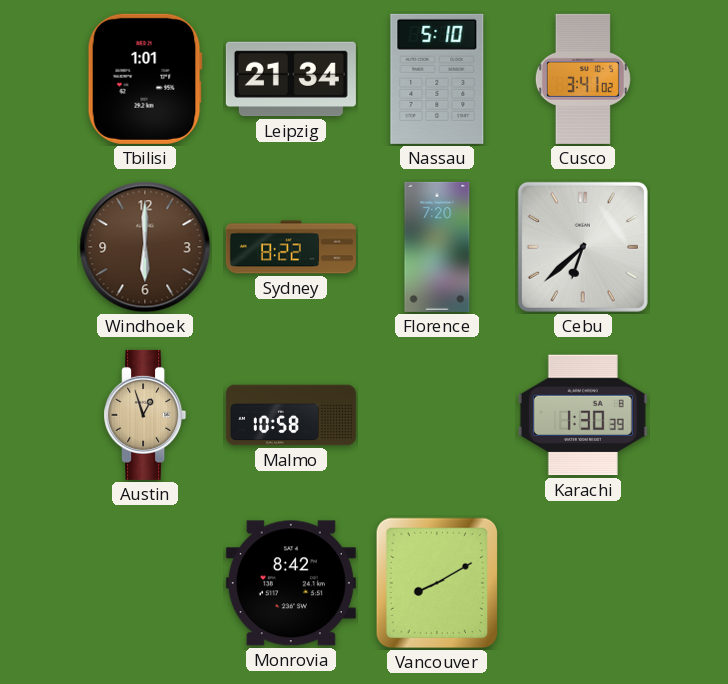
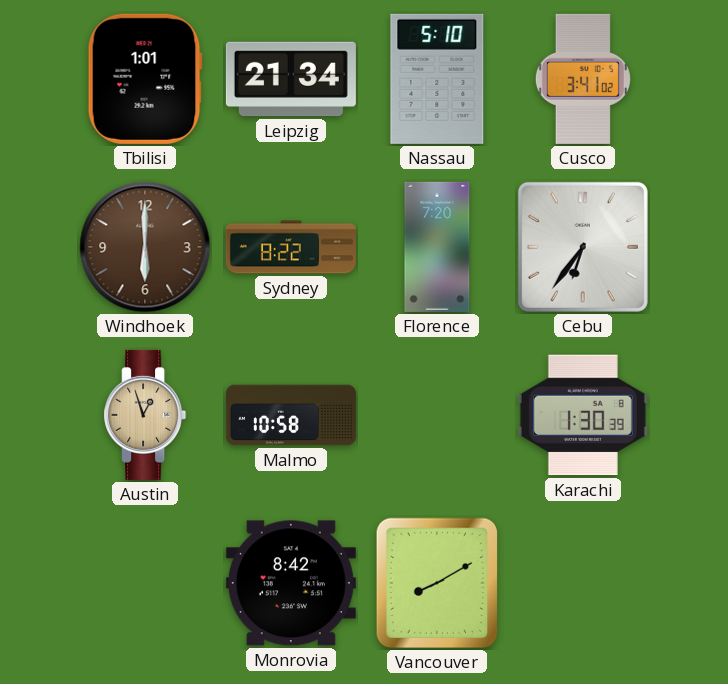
Cebu: 6:38 -> 6:36
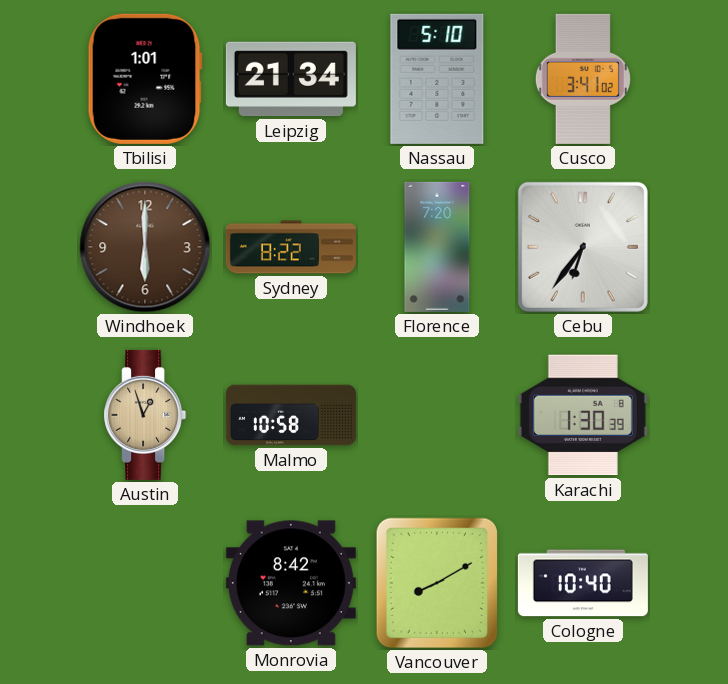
Cologne: none -> 10:40
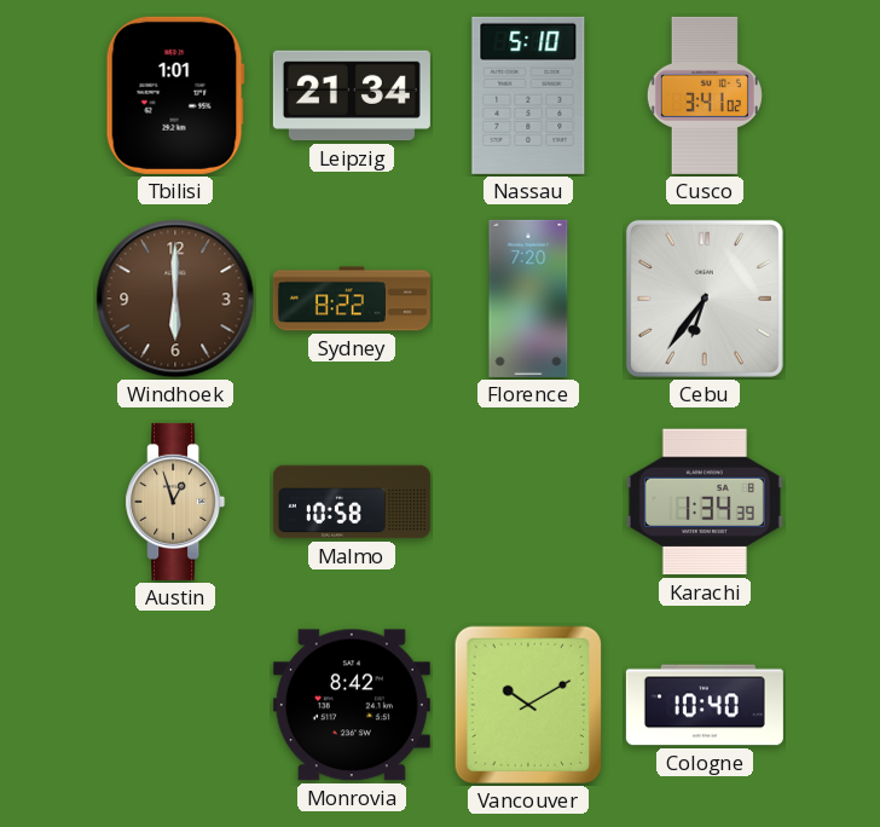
Karachi: 1:30 -> 1:34
Vancouver: 8:10 -> 10:10
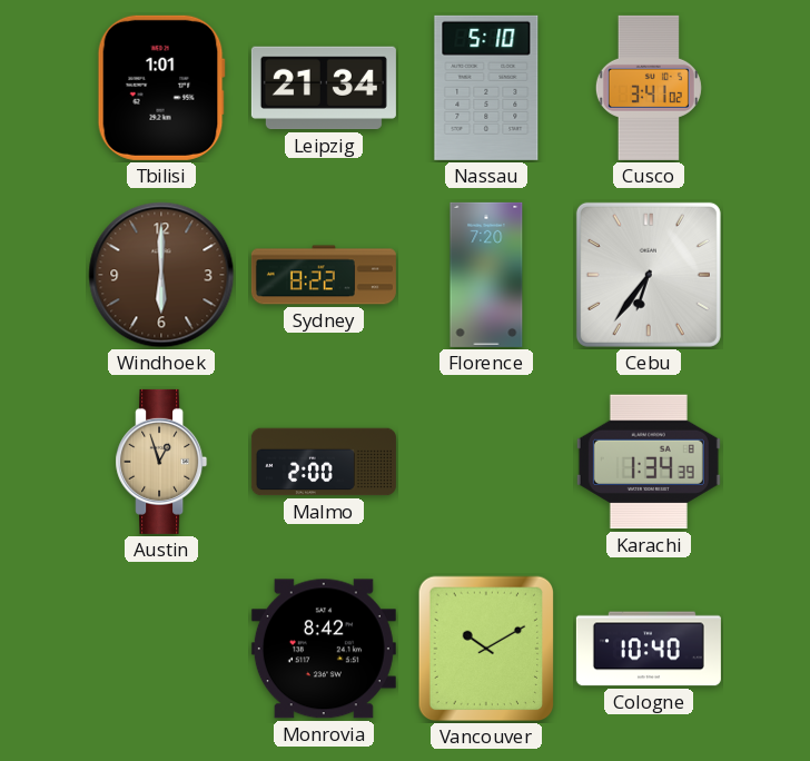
Malmo: 10:58 -> 2:00
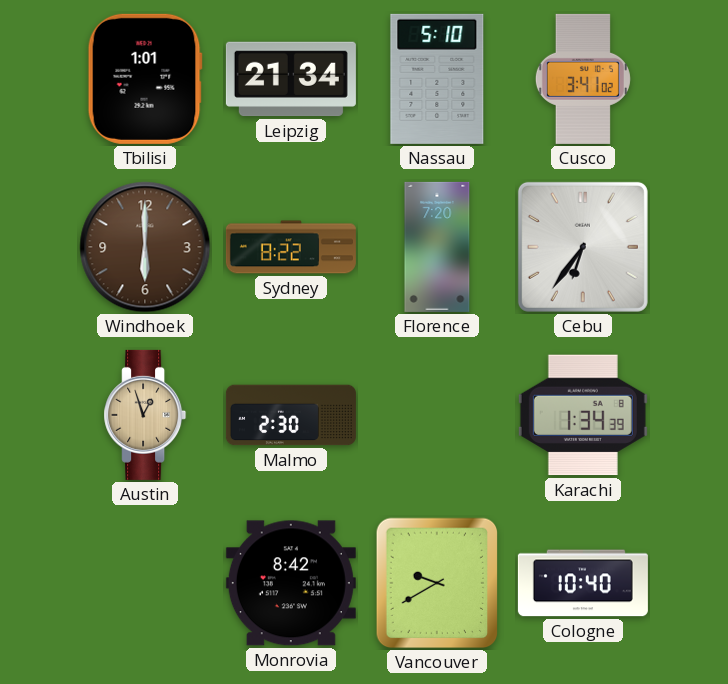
Malmo: 2:00 -> 2:30
Vancouver: 10:10 -> 9:40
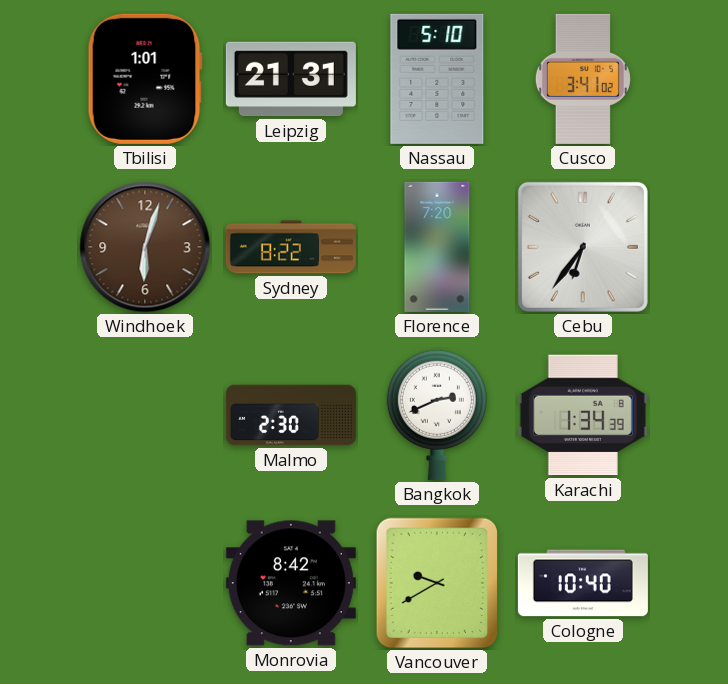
Leipzig: 21:34 -> 21:31
Windhoek: 6:00 -> 6:03
Austin: 12:57 -> none
Bangkok: none -> 2:41
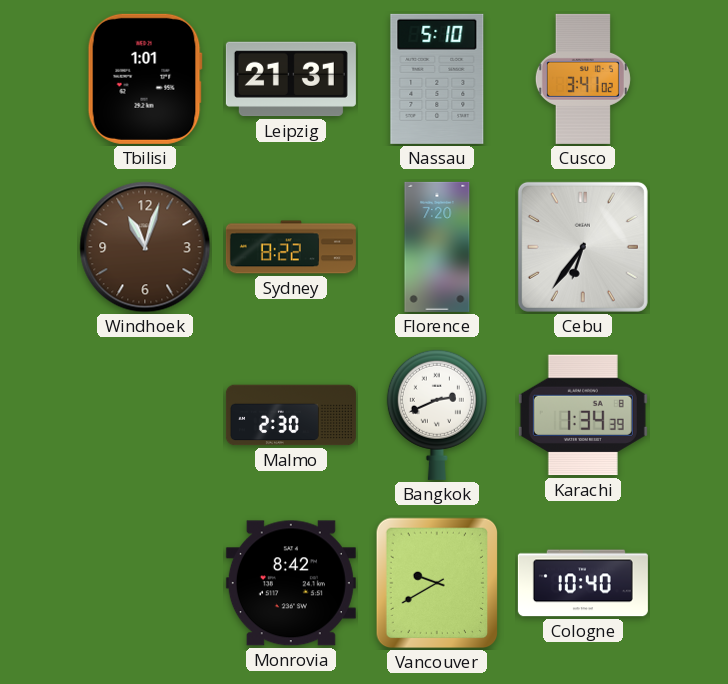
Windhoek: 6:03 -> 11:03
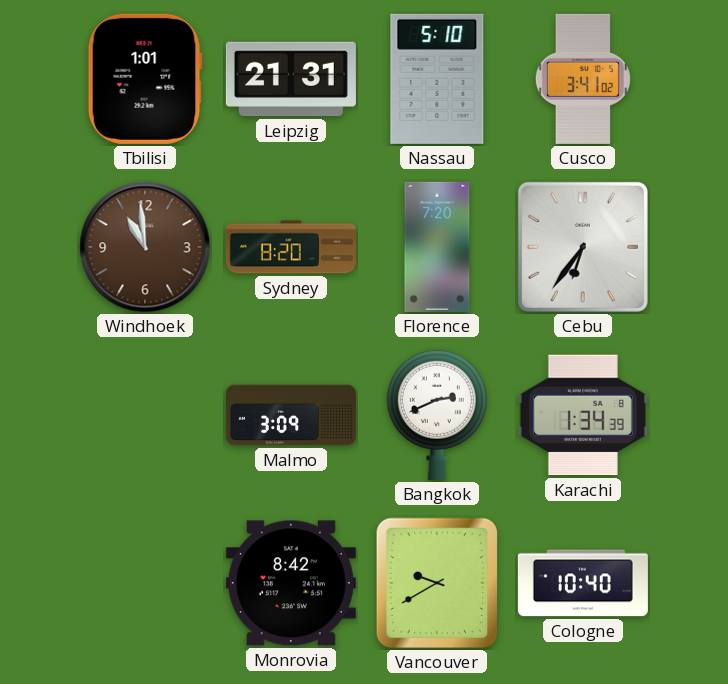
Windhoek: 11:03 -> 10:59
Sydney: 8:22 -> 8:20
Malmo: 2:30 -> 3:09
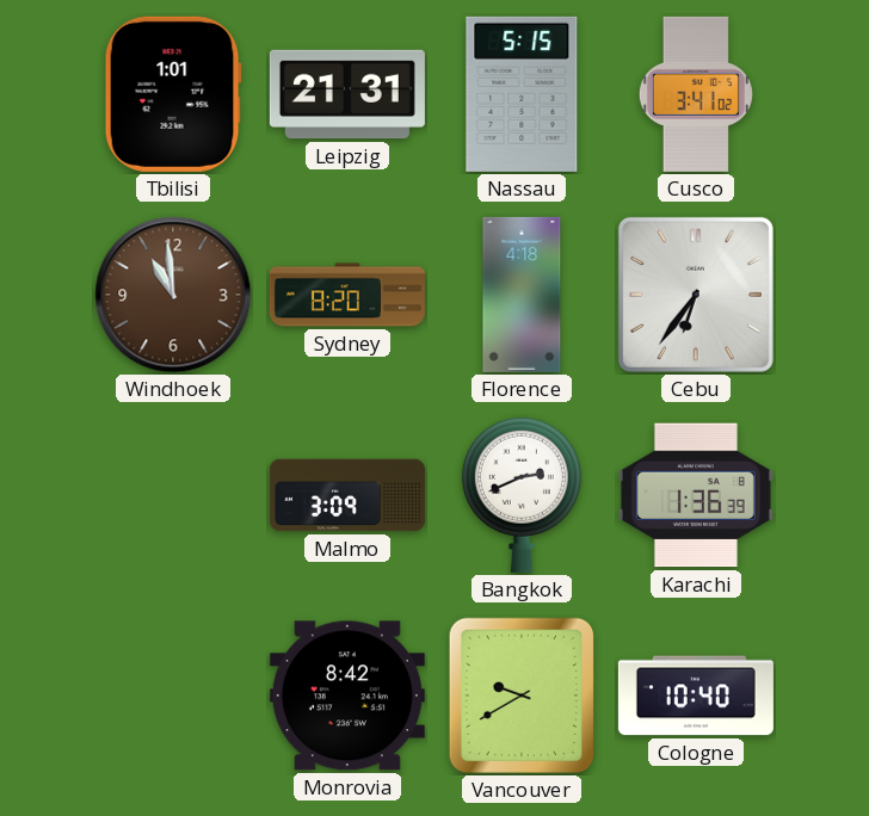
Nassau: 5:10 -> 5:15
Florence: 7:20 -> 4:18
Karachi: 1:34 -> 1:36
